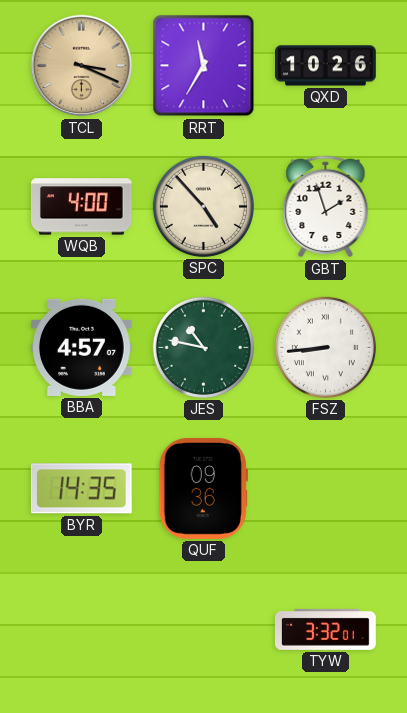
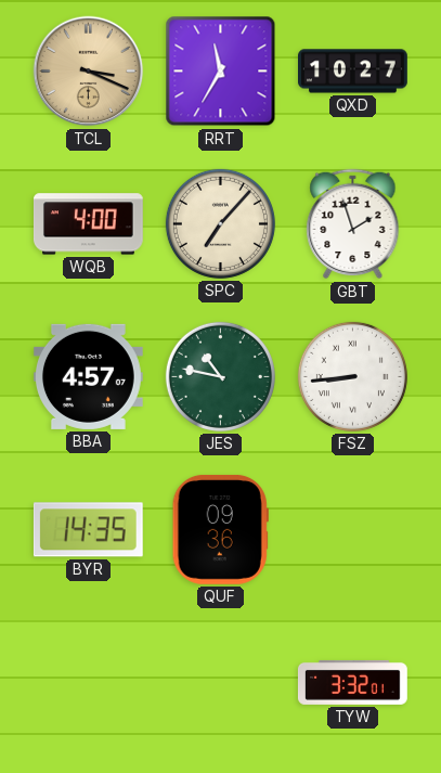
QXD: 10:26 -> 10:27
SPC: 4:53 -> 7:07
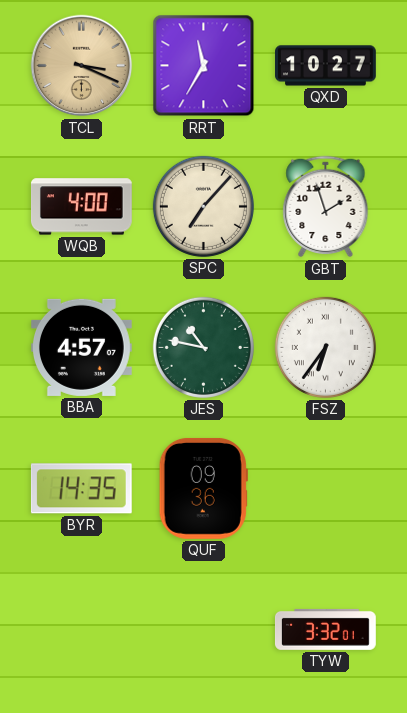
FSZ: 8:44 -> 6:36
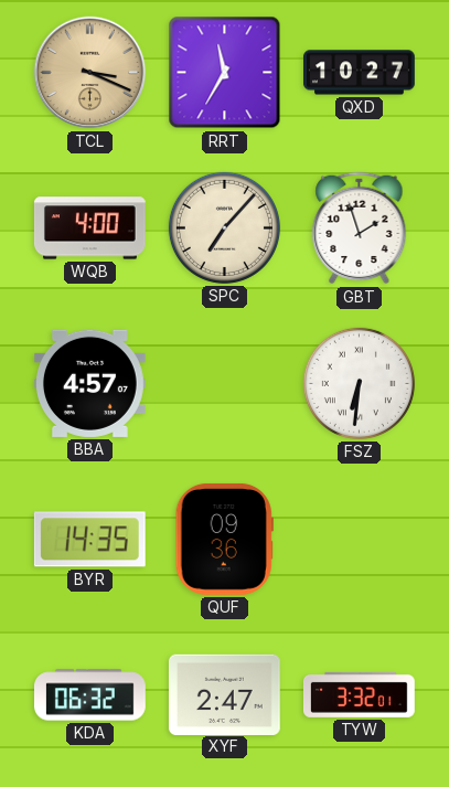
JES: 10:47 -> none
FSZ: 6:36 -> 6:31
KDA: none -> 06:32
XYF: none -> 2:47
